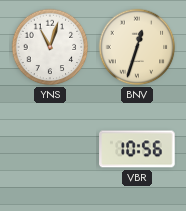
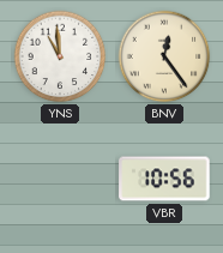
YNS: 11:03 -> 10:59
BNV: 12:33 -> 12:24
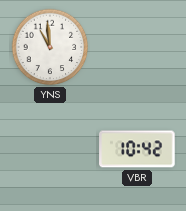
BNV: 12:24 -> none
VBR: 10:56 -> 10:42
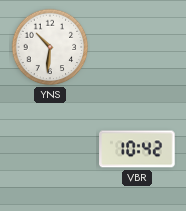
YNS: 10:59 -> 10:31
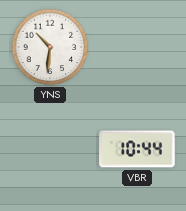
VBR: 10:42 -> 10:44
